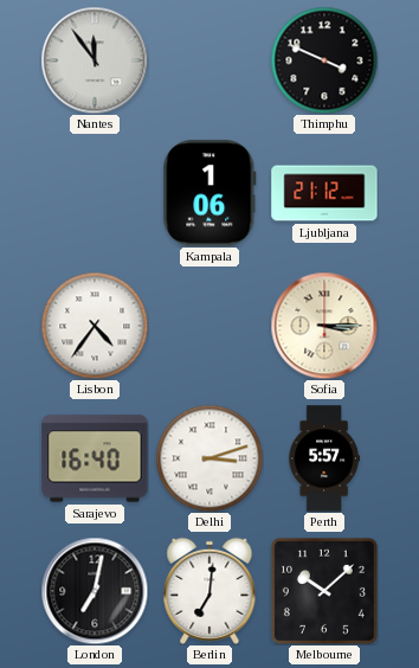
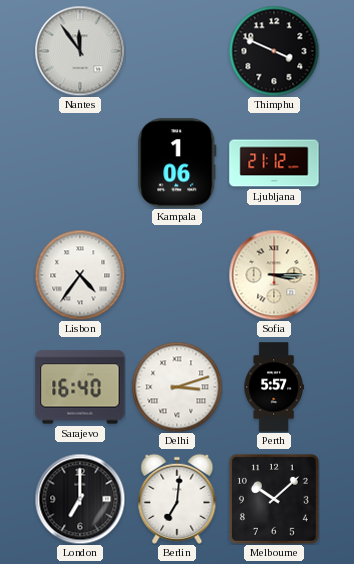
London: 7:02 -> 7:00
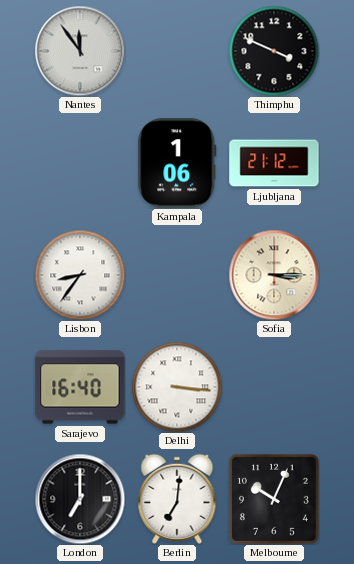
Lisbon: 4:36 -> 8:36
Delhi: 3:12 -> 3:16
Perth: 5:57 -> none
Melbourne: 10:08 -> 10:04
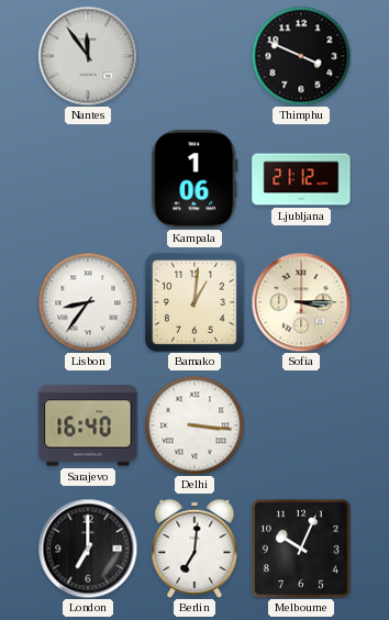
Bamako: none -> 1:01
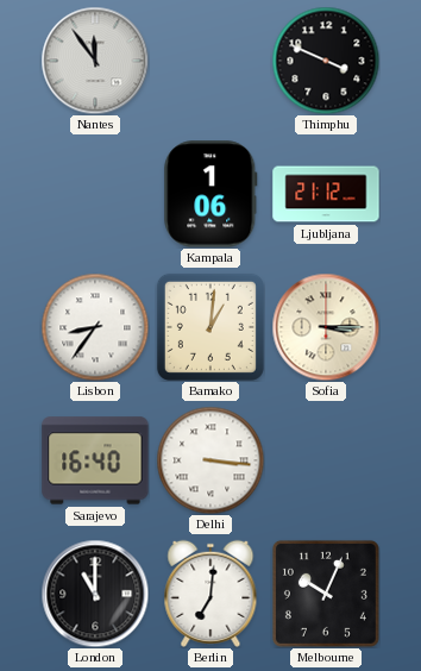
London: 7:00 -> 11:00
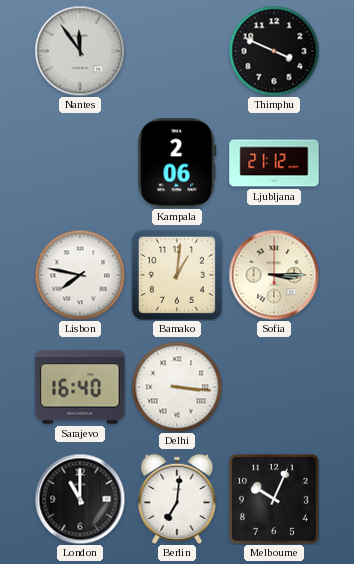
Kampala: 1:06 -> 2:06
Lisbon: 8:36 -> 7:47
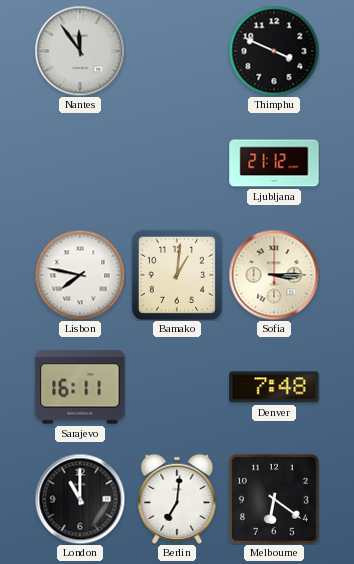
Kampala: 2:06 -> none
Sarajevo: 16:40 -> 16:11
Delhi: 3:16 -> none
Denver: none -> 7:48
Melbourne: 10:04 -> 6:21
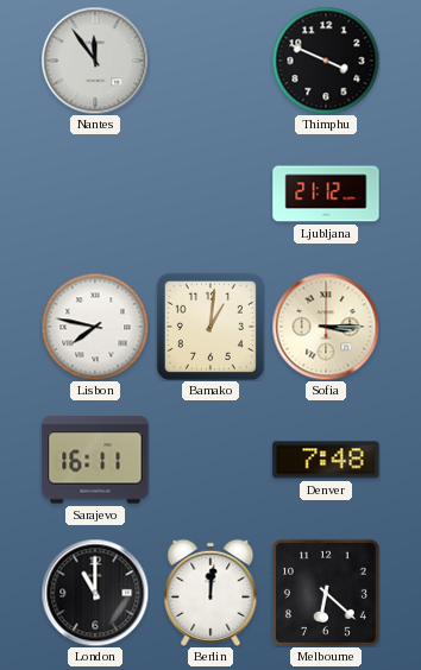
Berlin: 7:01 -> 12:01
Melbourne: 6:21 -> 6:22
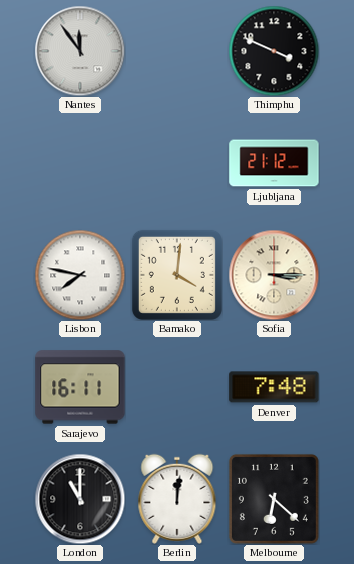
Bamako: 1:01 -> 4:01
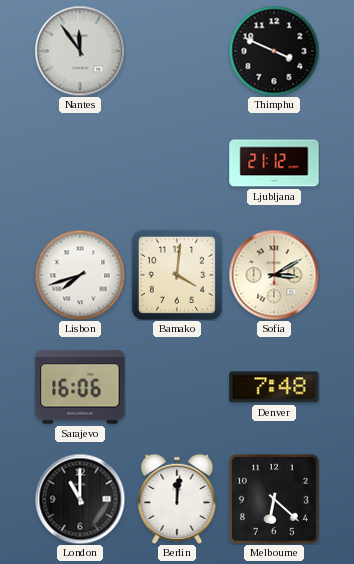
Lisbon: 7:47 -> 7:42
Sofia: 3:15 -> 3:10
Sarajevo: 16:11 -> 16:06
